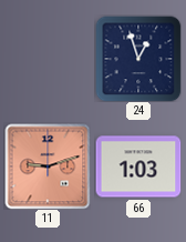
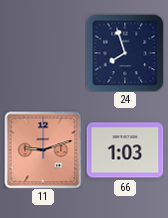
24: 12:57 -> 7:57
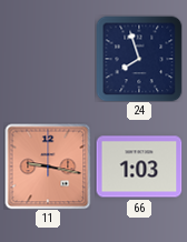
11: 9:12 -> 9:17
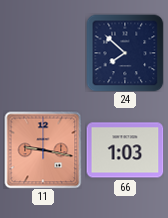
24: 7:57 -> 7:52
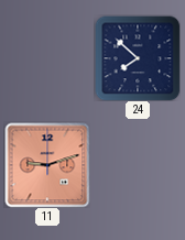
11: 9:17 -> 9:12
66: 1:03 -> none
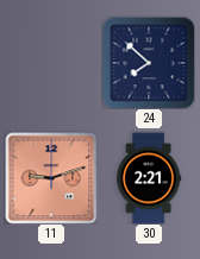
30: none -> 2:21
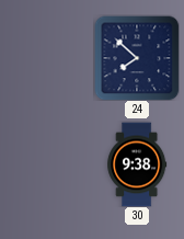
11: 9:12 -> none
30: 2:21 -> 9:38
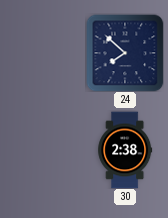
30: 9:38 -> 2:38
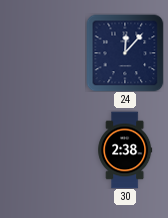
24: 7:52 -> 12:07
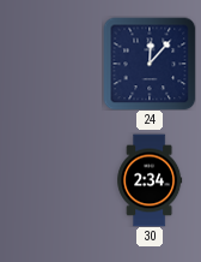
30: 2:38 -> 2:34
